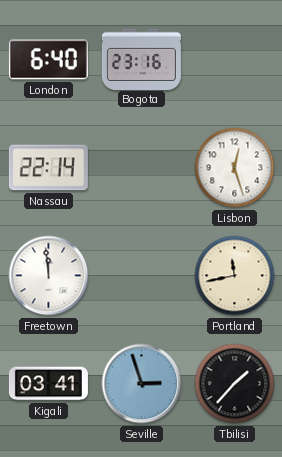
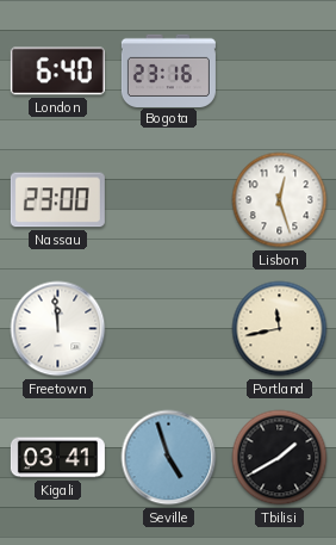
Nassau: 22:14 -> 23:00
Seville: 2:57 -> 4:57
Tbilisi: 1:37 -> 1:40
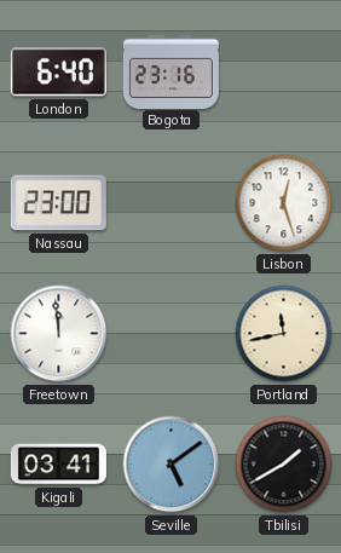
Seville: 4:57 -> 5:09
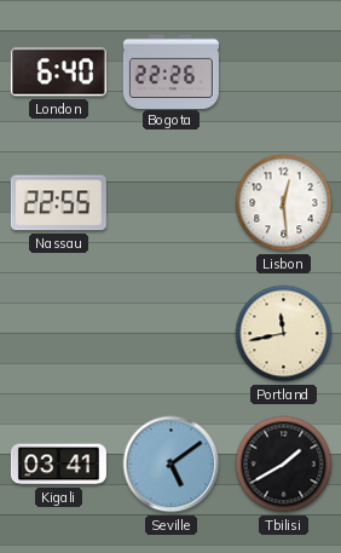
Bogota: 23:16 -> 22:26
Nassau: 23:00 -> 22:55
Lisbon: 12:27 -> 12:29
Freetown: 11:59 -> none
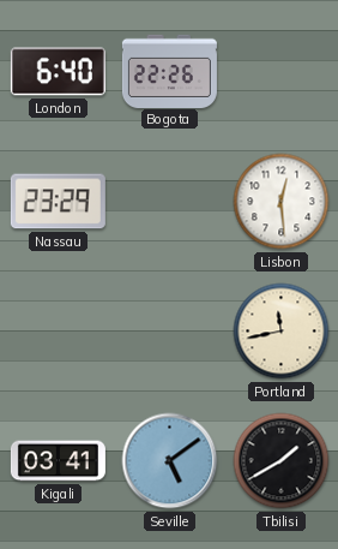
Nassau: 22:55 -> 23:29
